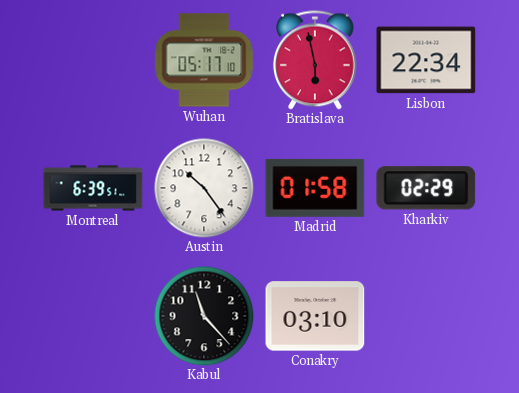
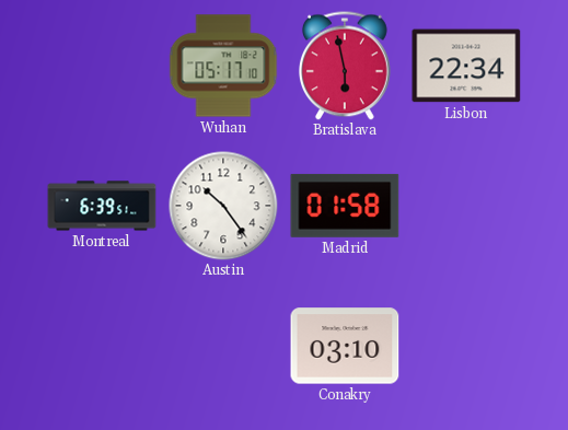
Kharkiv: 02:29 -> none
Kabul: 11:23 -> none
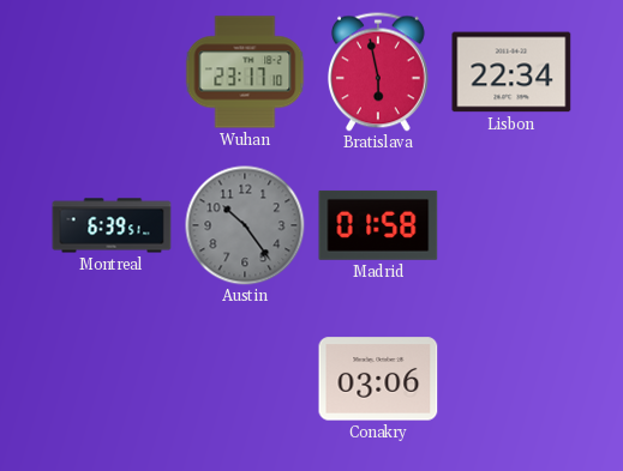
Wuhan: 05:17 -> 23:17
Austin dial: white -> grey
Conakry: 03:10 -> 03:06
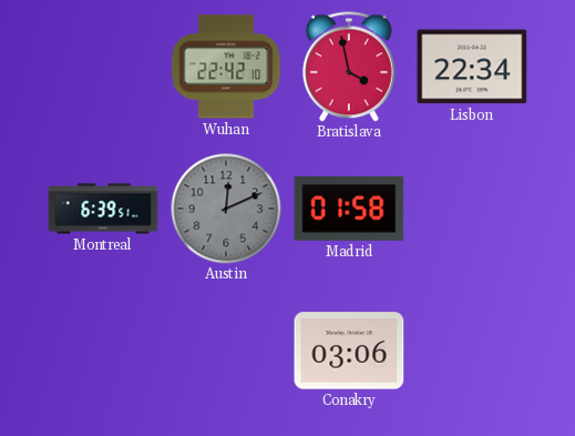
Wuhan: 23:17 -> 22:42
Bratislava: 5:58 -> 3:58
Austin: 10:24 -> 12:11
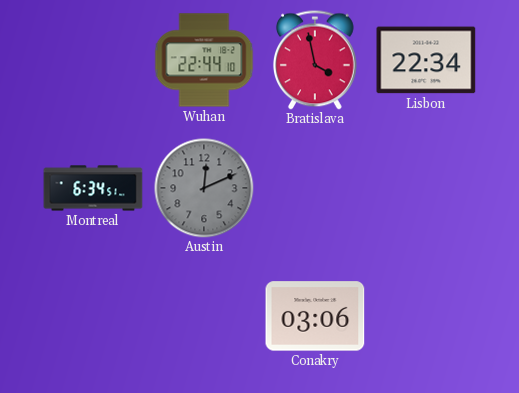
Wuhan: 22:42 -> 22:44
Montreal: 6:39 -> 6:34
Madrid: 01:58 -> none
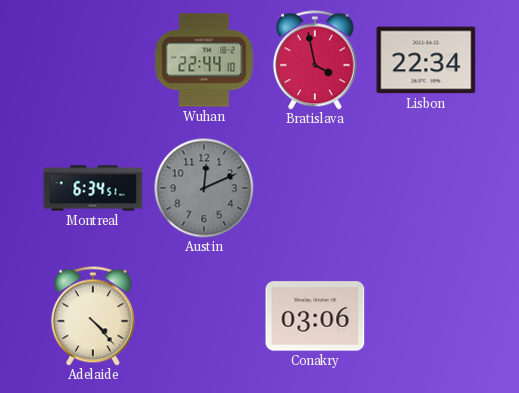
Adelaide: none -> 4:23
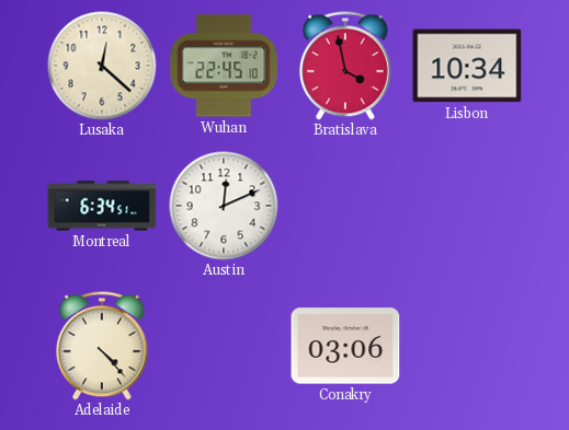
Lusaka: none -> 12:22
Wuhan: 22:44 -> 22:45
Lisbon: 22:34 -> 10:34
Austin dial: grey -> white
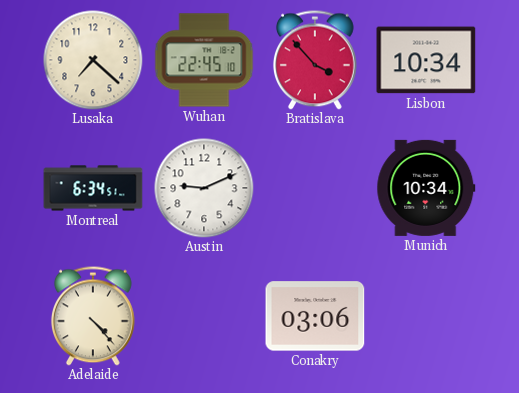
Lusaka: 12:22 -> 7:22
Bratislava: 3:58 -> 3:53
Austin: 12:11 -> 9:11
Munich: none -> 10:34
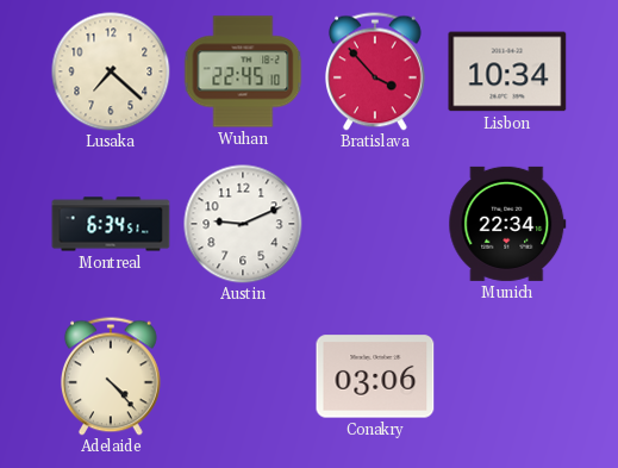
Munich: 10:34 -> 22:34
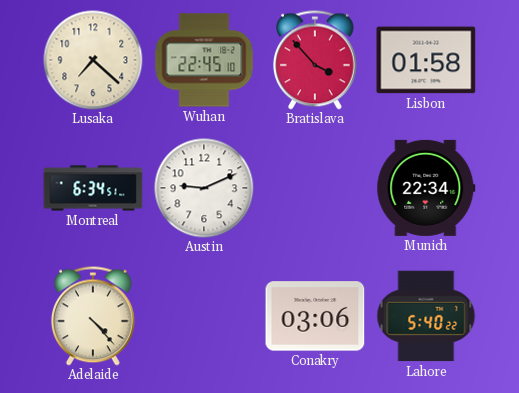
Lisbon: 10:34 -> 01:58
Lahore: none -> 5:40
